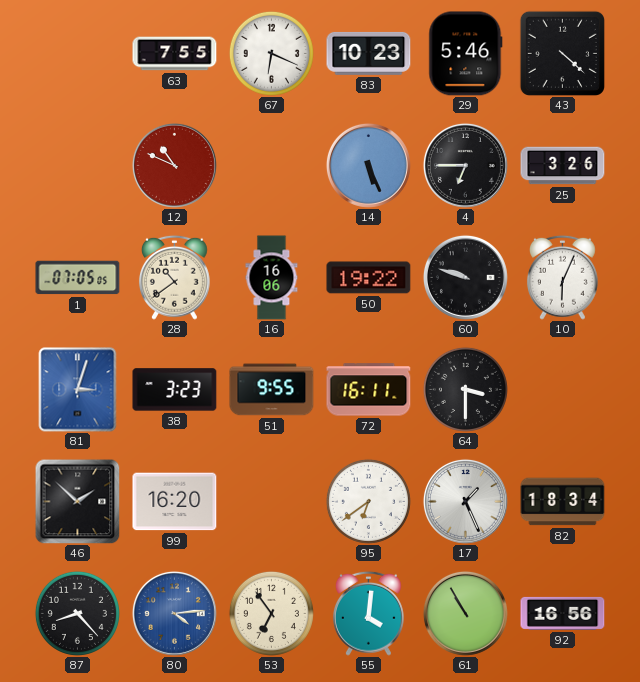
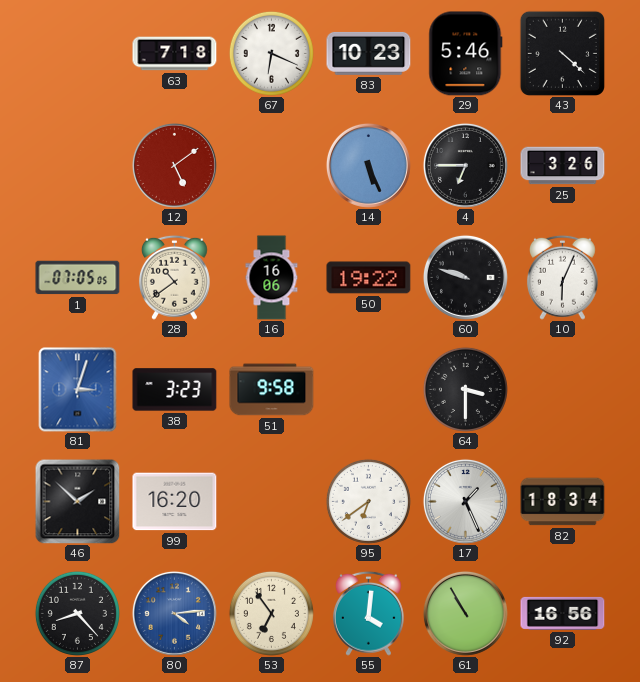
63: 7:55 -> 7:18
12: 10:49 -> 5:09
51: 9:55 -> 9:58
72: 16:11 -> none
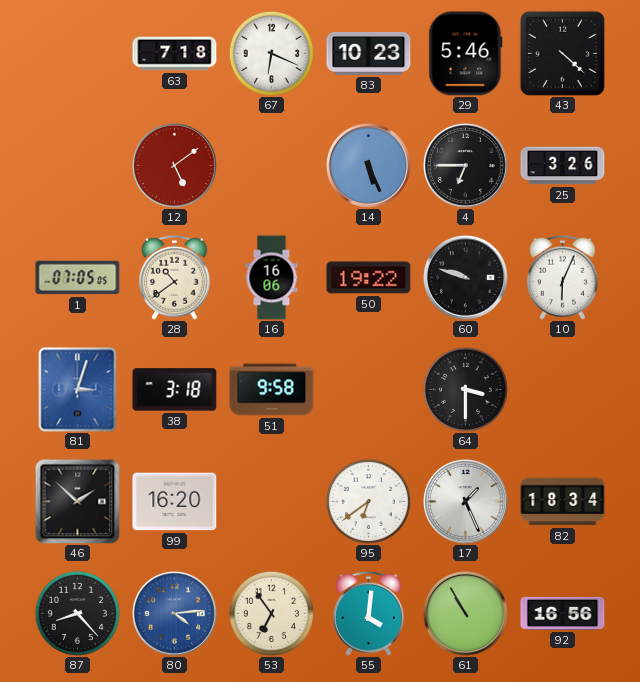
38: 3:23 -> 3:18
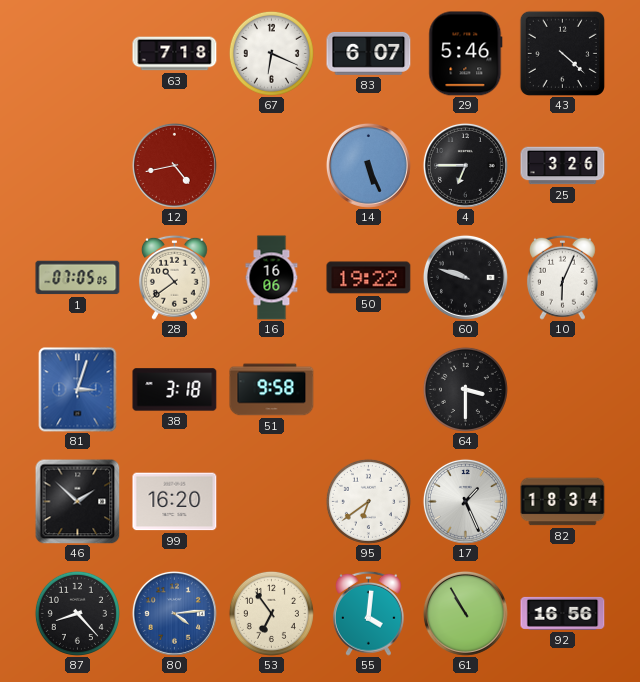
83: 10:23 -> 6:07
12: 5:09 -> 4:43
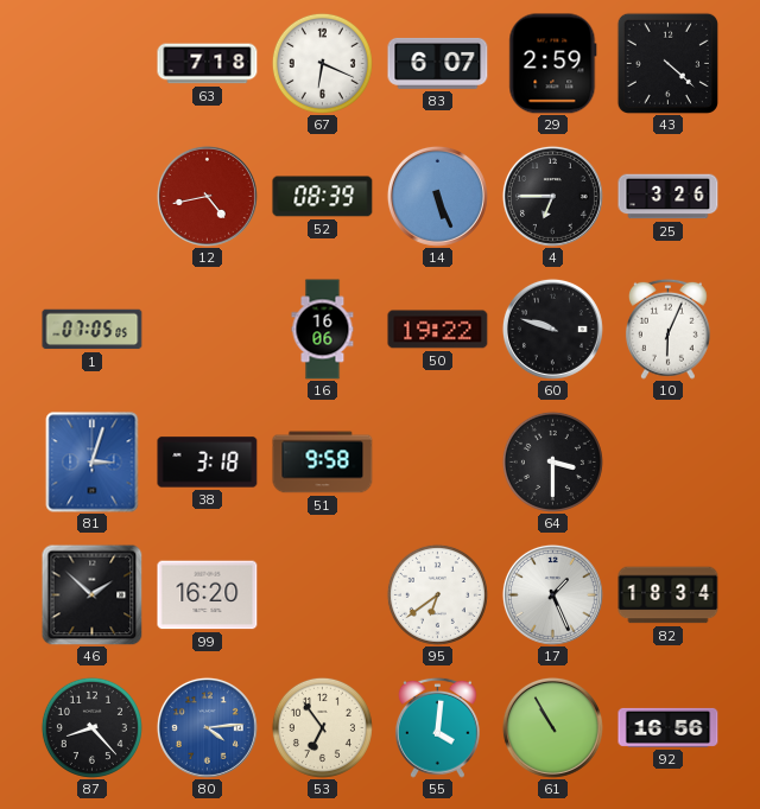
29: 5:46 -> 2:59
52: none -> 08:39
28: 10:39 -> none
